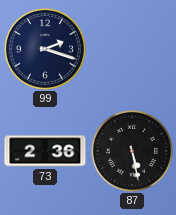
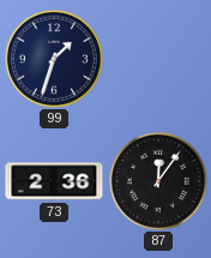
99: 2:18 -> 1:33
87: 5:28 -> 12:06
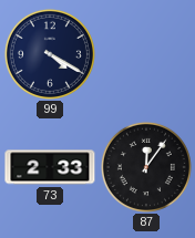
99: 1:33 -> 4:20
73: 2:36 -> 2:33
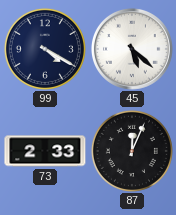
45: none -> 5:22
87: 12:06 -> 12:04
